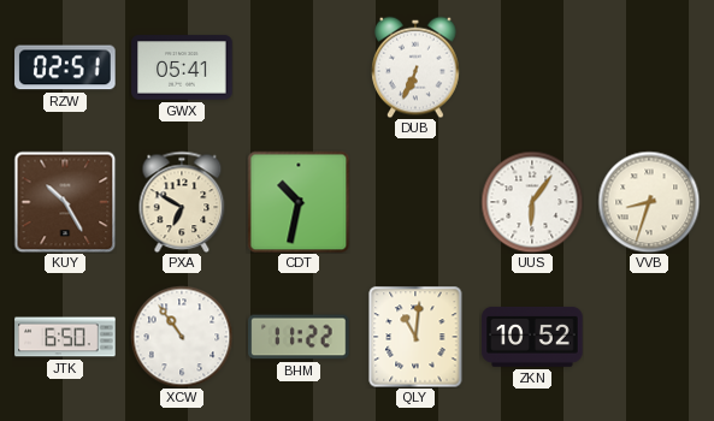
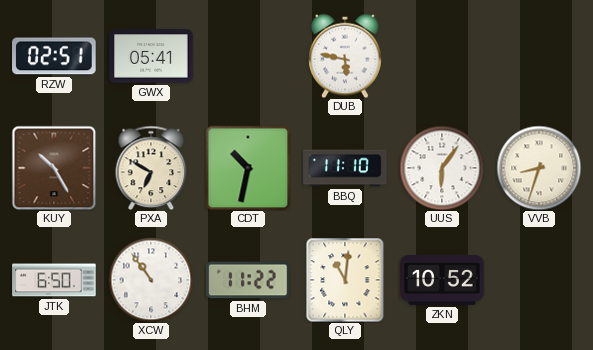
DUB: 6:34 -> 5:47
BBQ: none -> 11:10
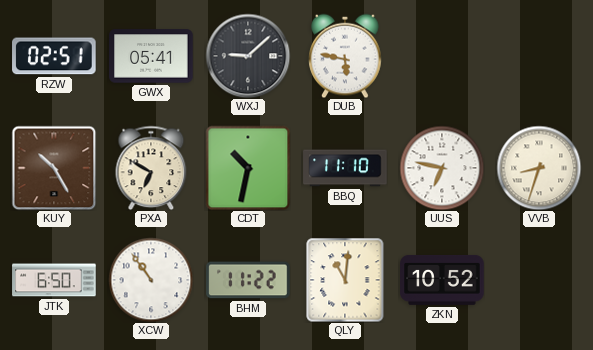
WXJ: none -> 9:08
UUS: 6:06 -> 6:47
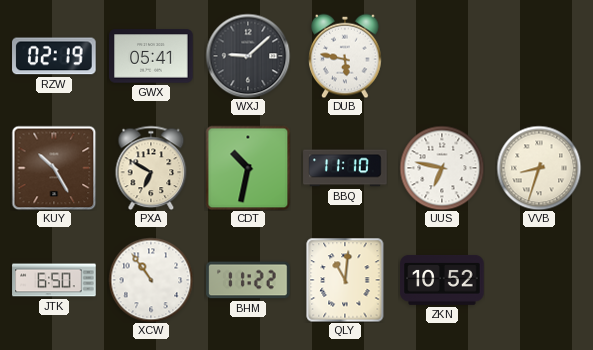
RZW: 02:51 -> 02:19
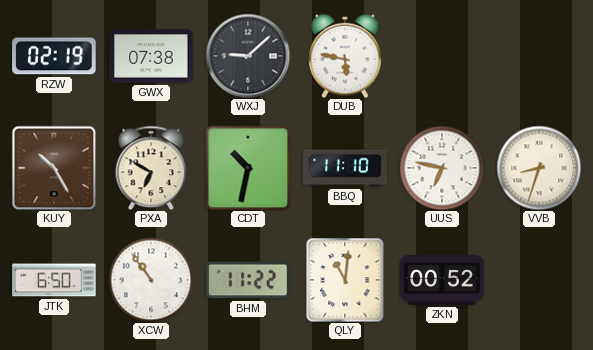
GWX: 05:41 -> 07:38
ZKN: 10:52 -> 00:52
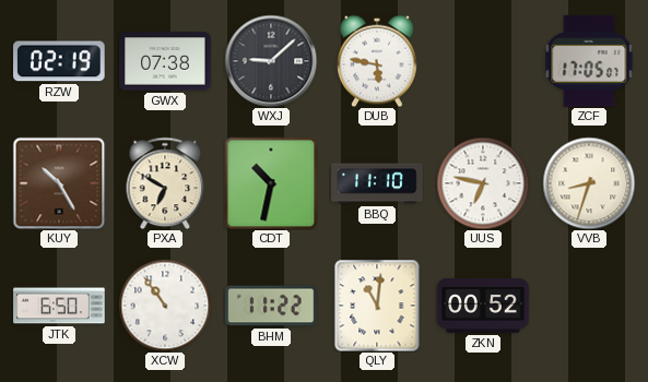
ZCF: none -> 17:05
